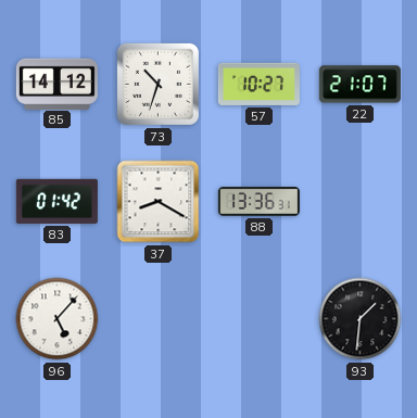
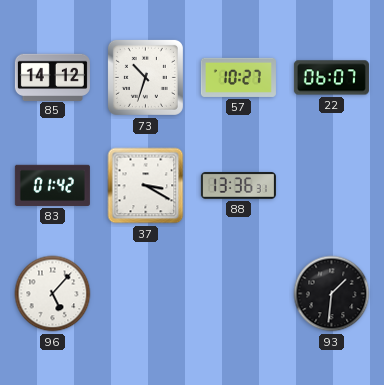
22: 21:07 -> 06:07
37: 8:20 -> 3:20
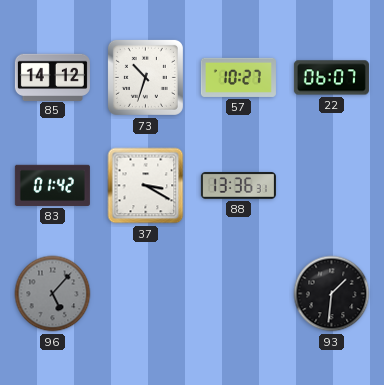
96 dial: white -> grey
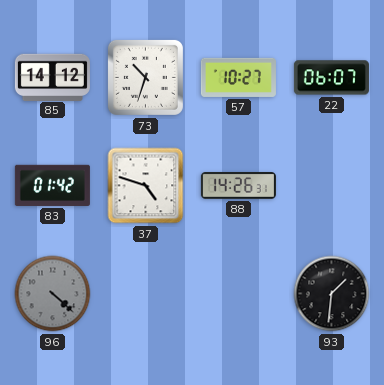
37: 3:20 -> 4:48
88: 13:36 -> 14:26
96: 5:07 -> 4:22
